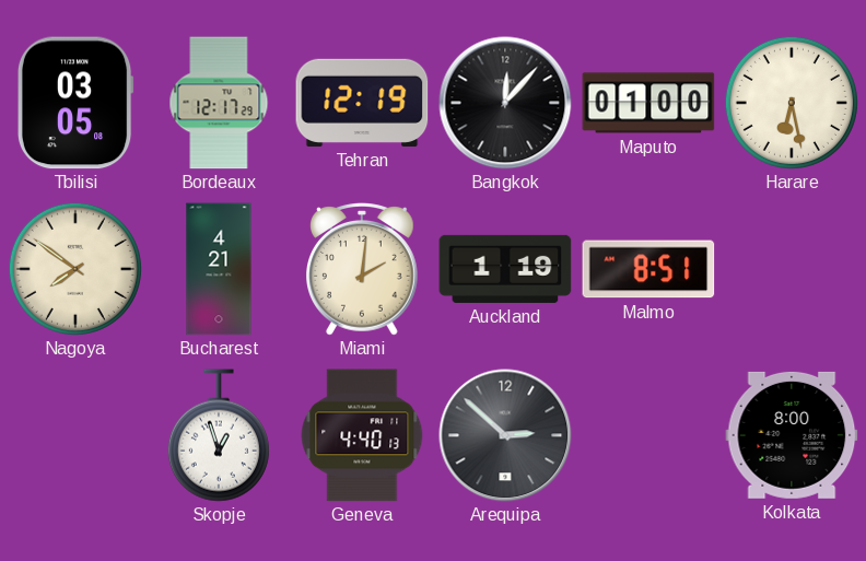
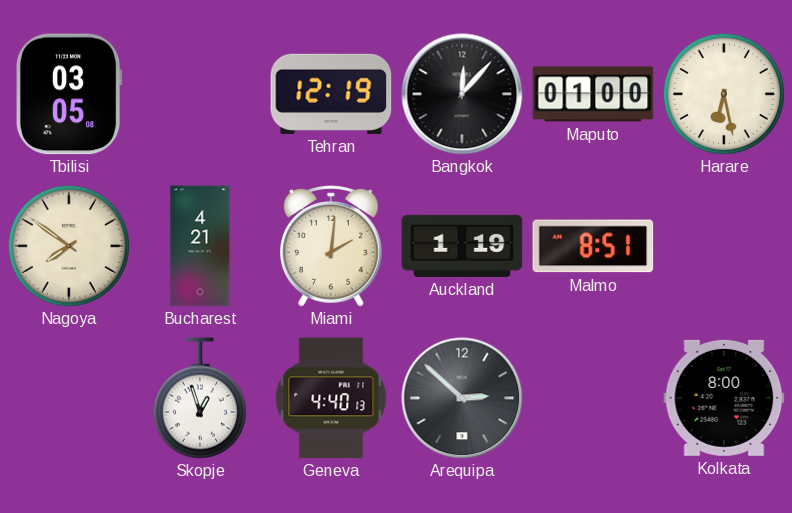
Bordeaux: 12:17 -> none
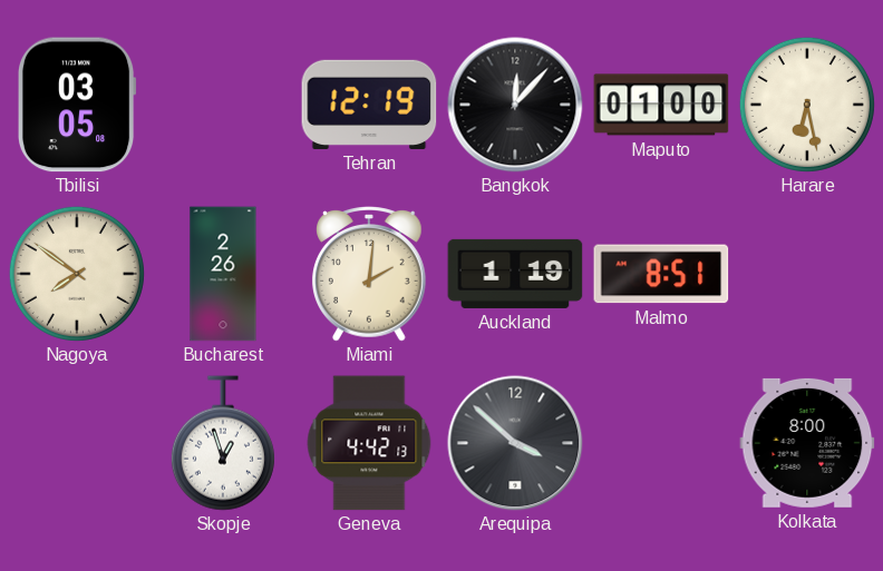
Bucharest: 4:21 -> 2:26
Geneva: 4:40 -> 4:42
Arequipa: 2:52 -> 3:52
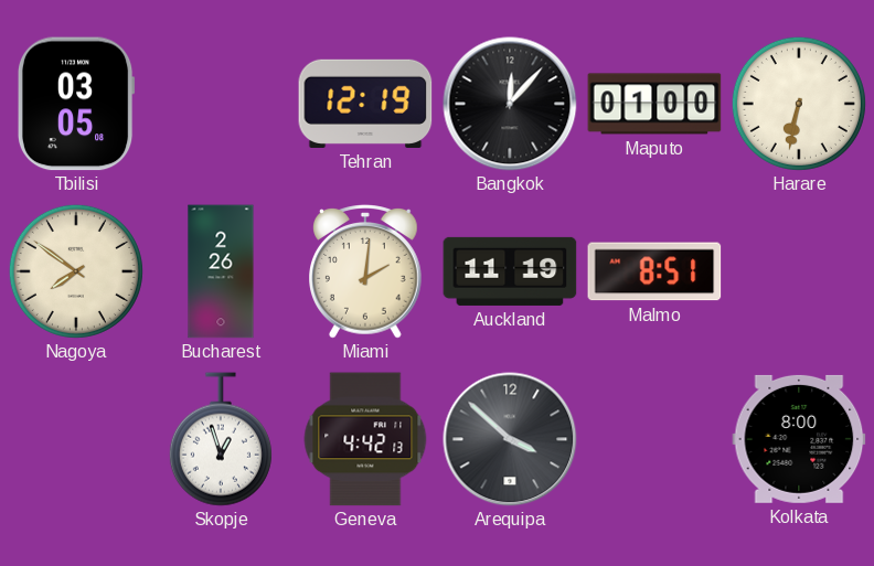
Harare: 6:28 -> 6:32
Auckland: 1:19 -> 11:19
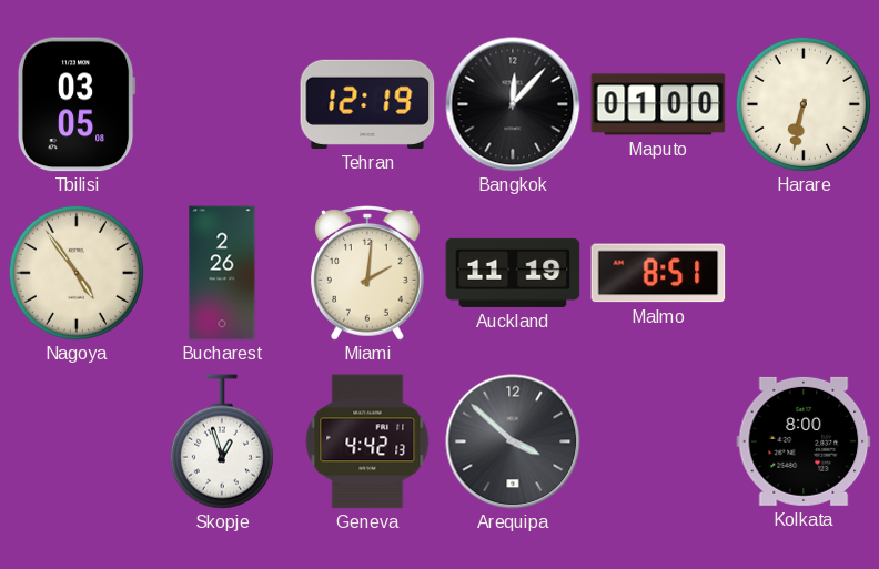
Nagoya: 7:51 -> 4:54
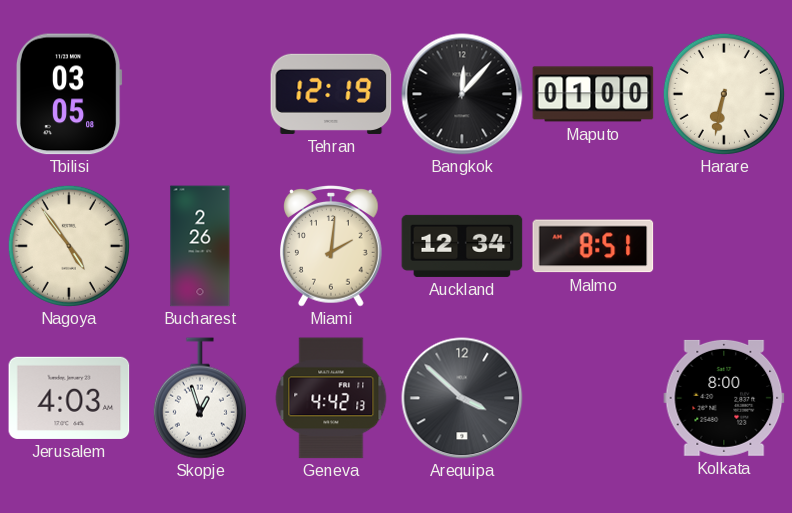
Auckland: 11:19 -> 12:34
Jerusalem: none -> 4:03
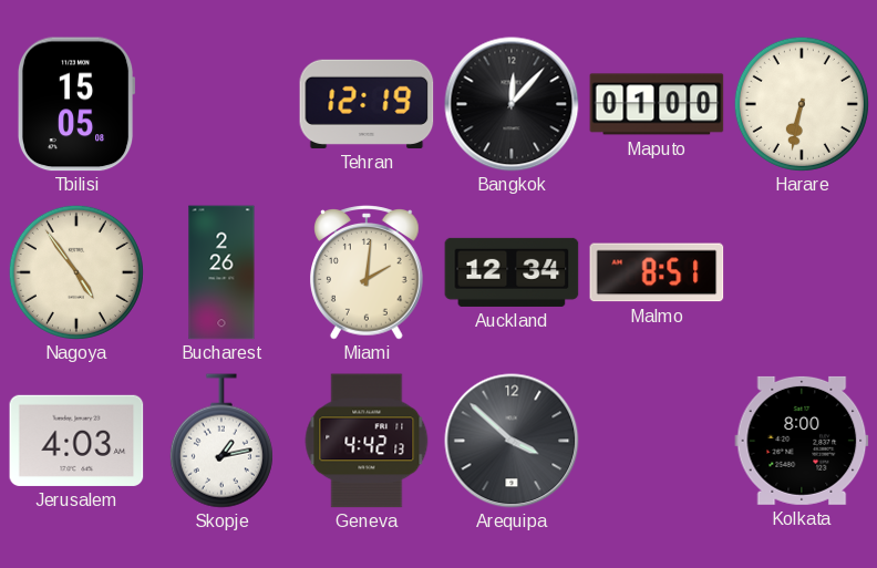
Tbilisi: 03:05 -> 15:05
Skopje: 12:57 -> 1:13
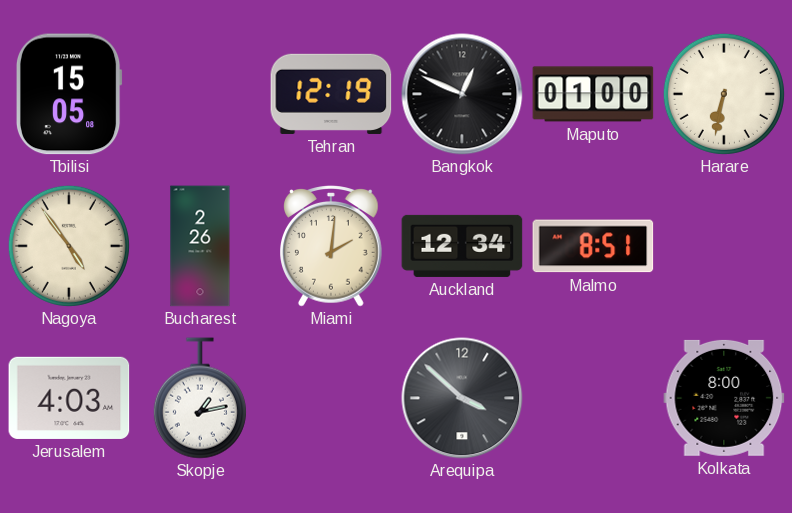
Bangkok: 12:07 -> 12:49
Geneva: 4:42 -> none
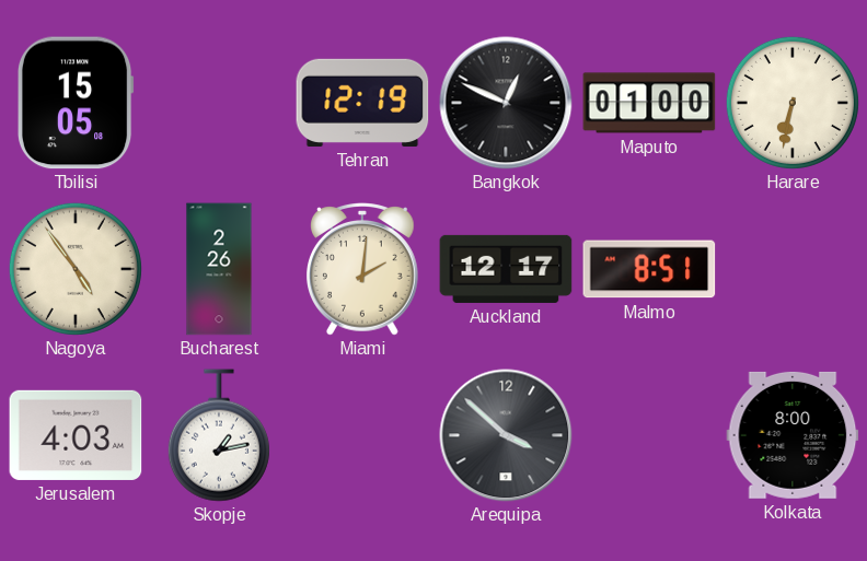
Auckland: 12:34 -> 12:17
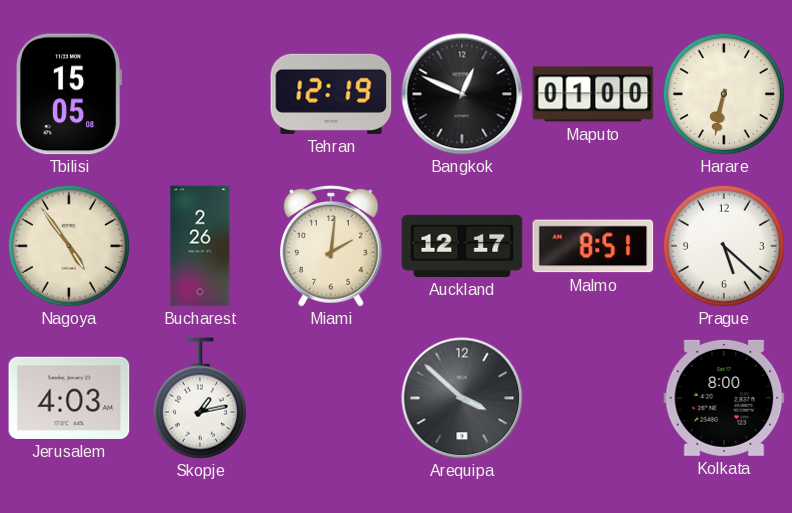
Prague: none -> 5:22
